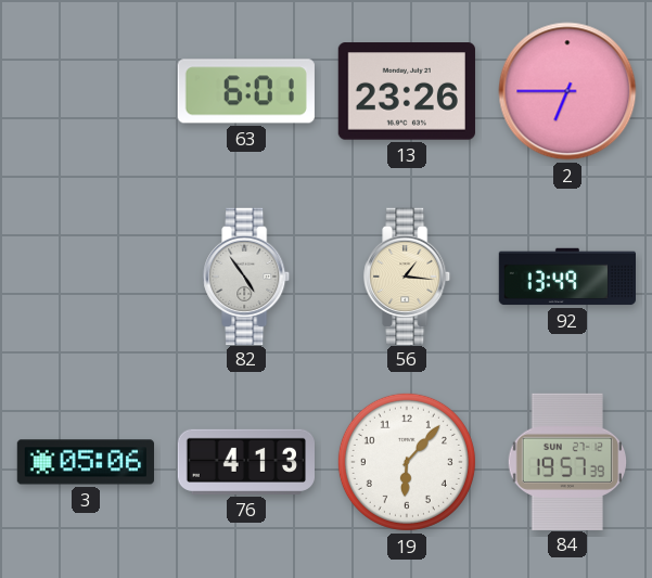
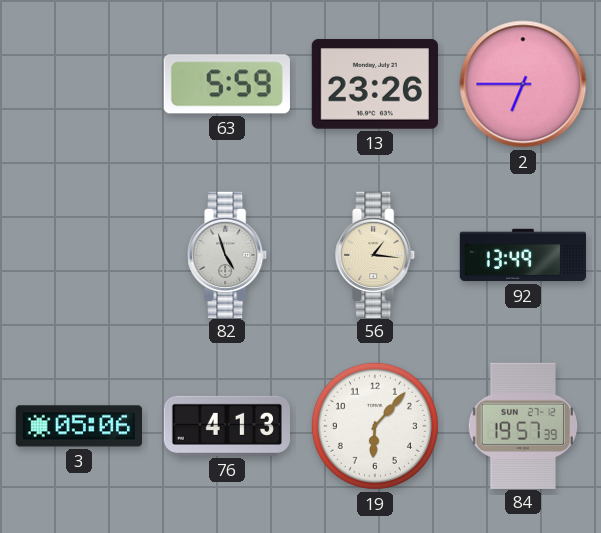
63: 6:01 -> 5:59
82: 4:54 -> 4:57
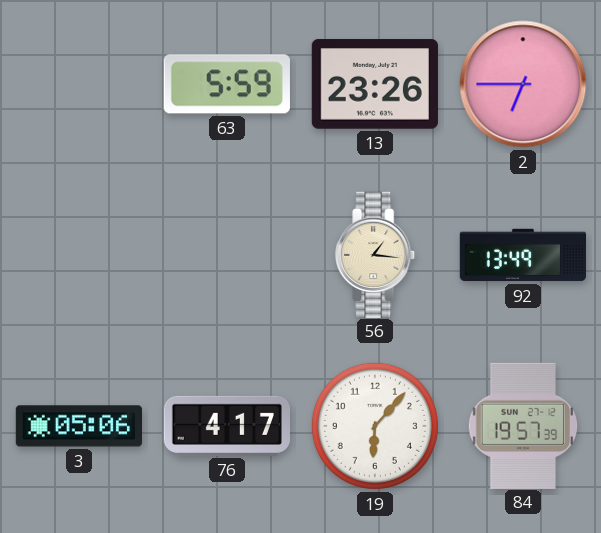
82: 4:57 -> none
76: 4:13 -> 4:17
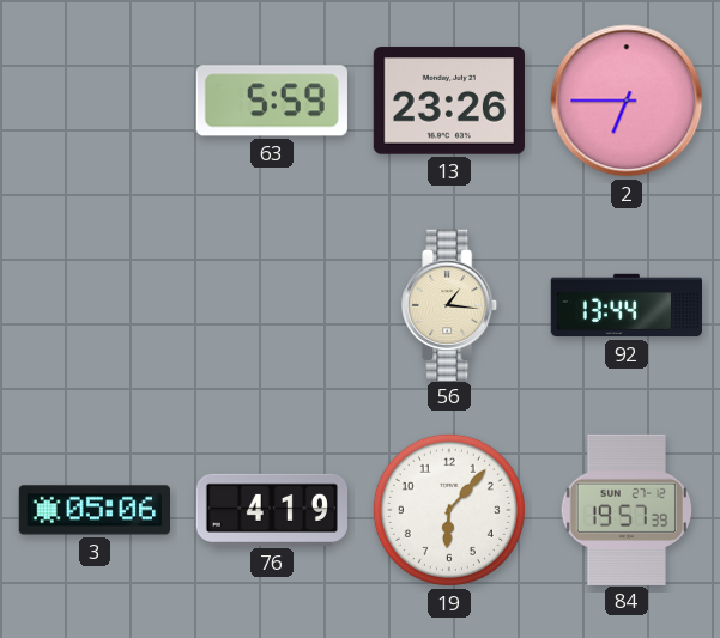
92: 13:49 -> 13:44
76: 4:17 -> 4:19
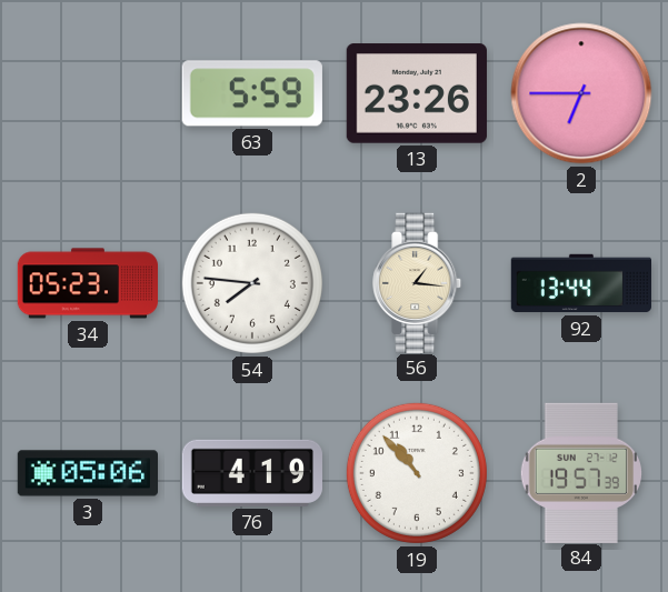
34: none -> 05:23
54: none -> 7:46
19: 6:07 -> 10:53
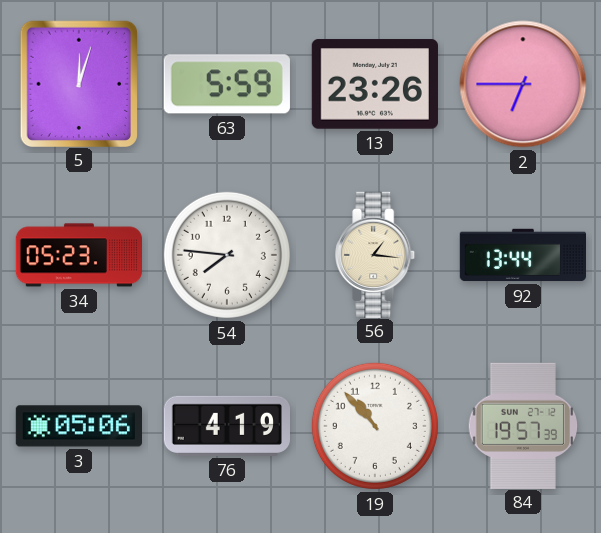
5: none -> 12:03
